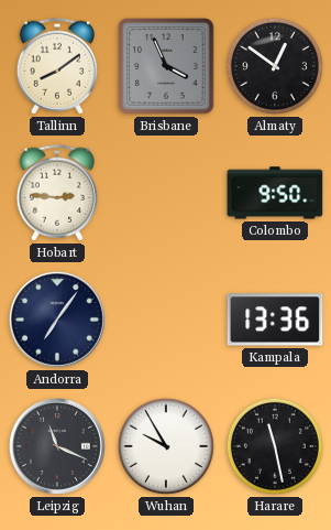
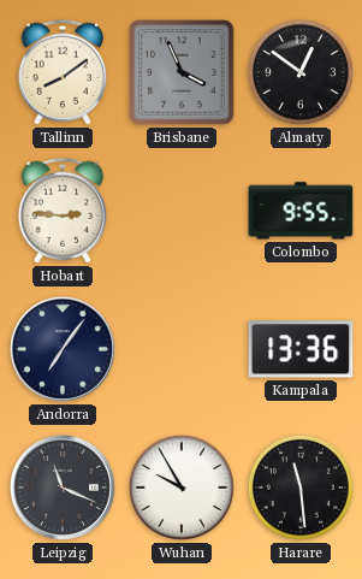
Colombo: 9:50 -> 9:55
Harare: 11:28 -> 11:29
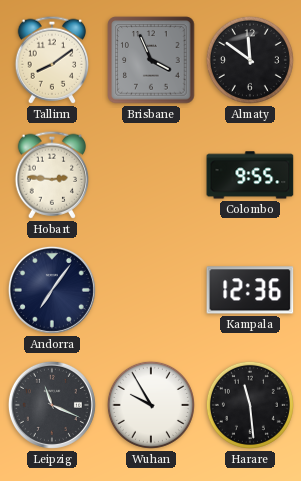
Almaty: 12:51 -> 11:51
Kampala: 13:36 -> 12:36
